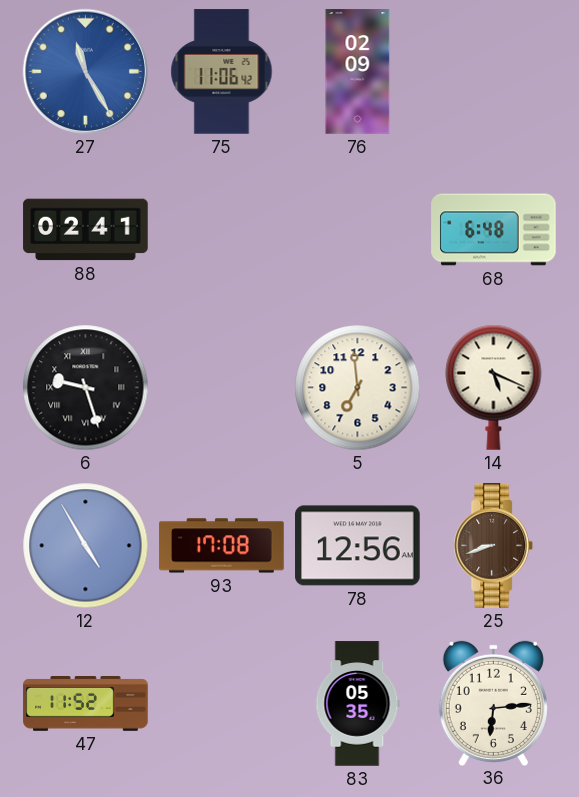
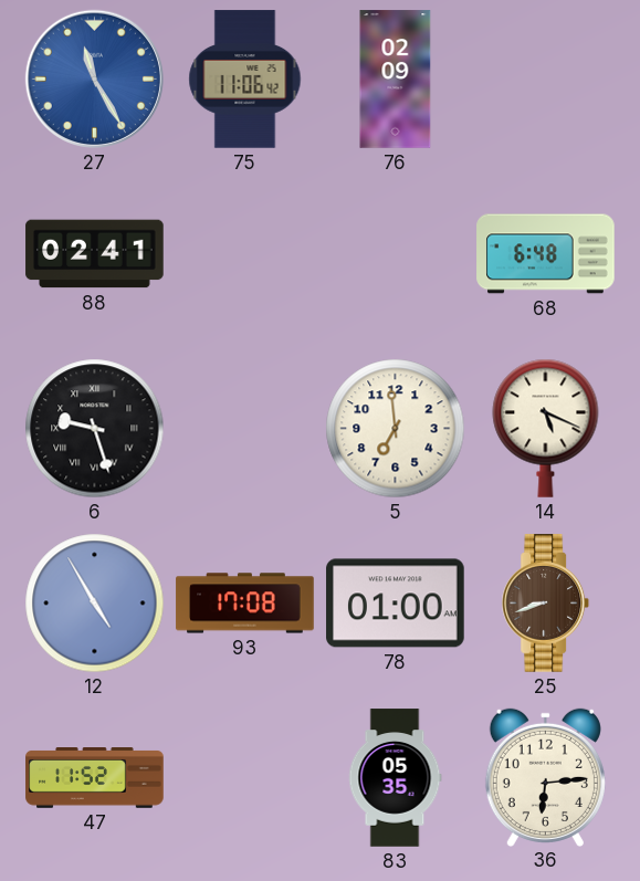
78: 12:56 -> 01:00
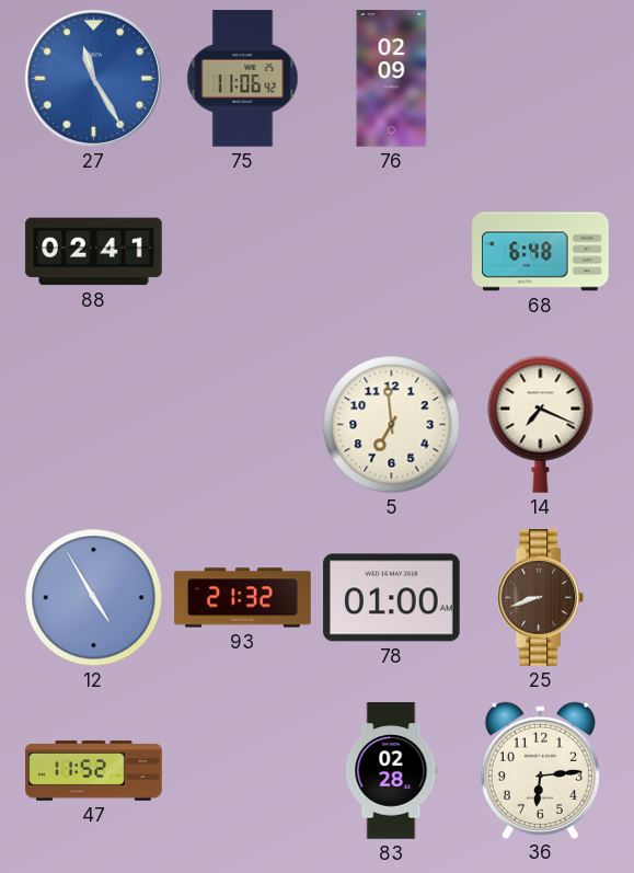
6: 9:27 -> none
14: 5:19 -> 7:19
93: 17:08 -> 21:32
83: 05:35 -> 02:28
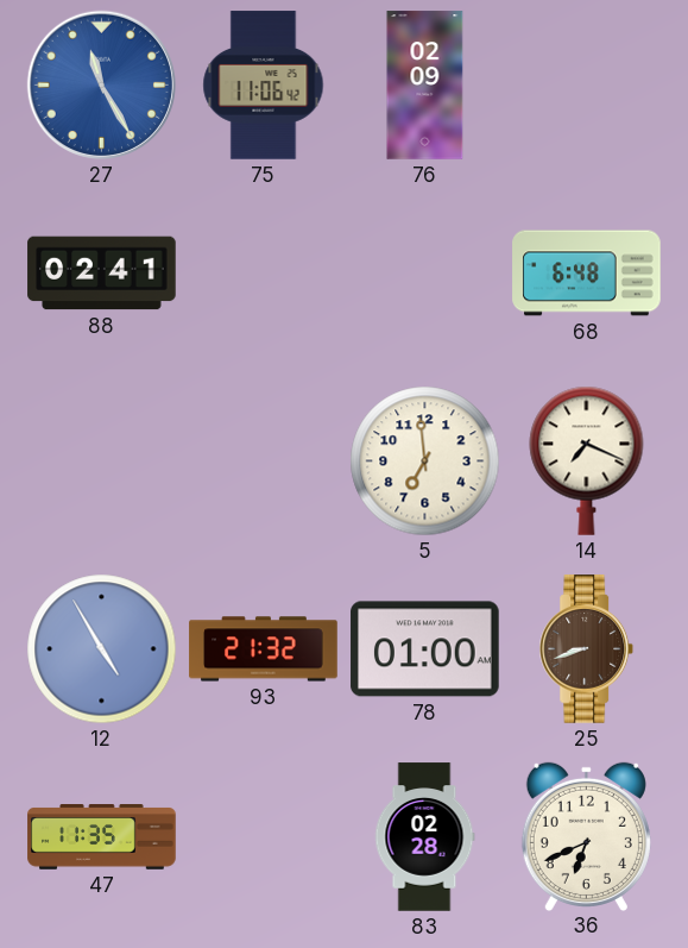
47: 11:52 -> 11:35
36: 6:14 -> 6:41
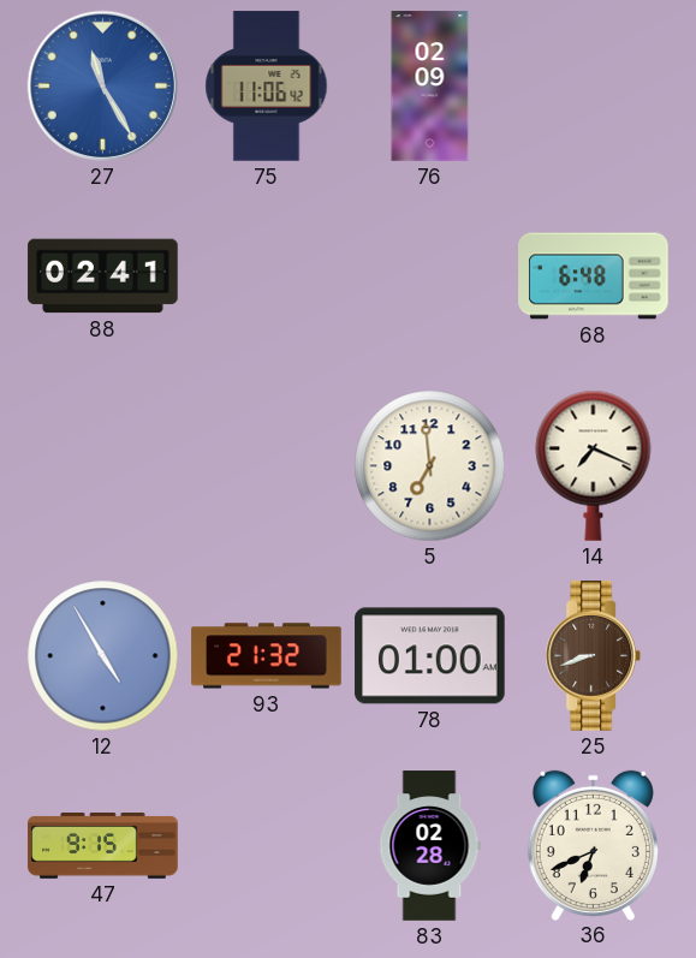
47: 11:35 -> 9:15
